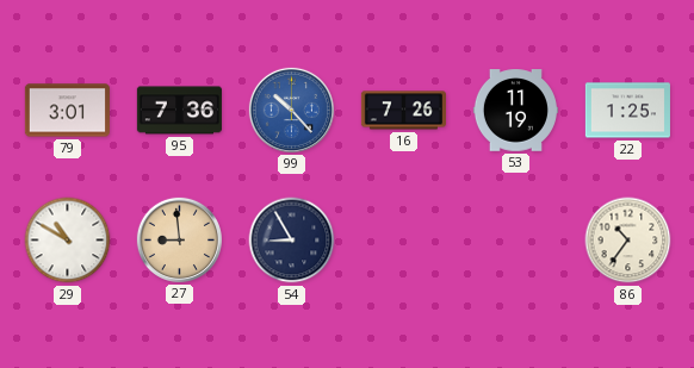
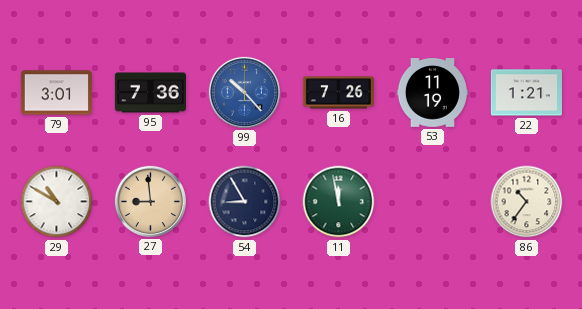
22: 1:25 -> 1:21
11: none -> 11:58
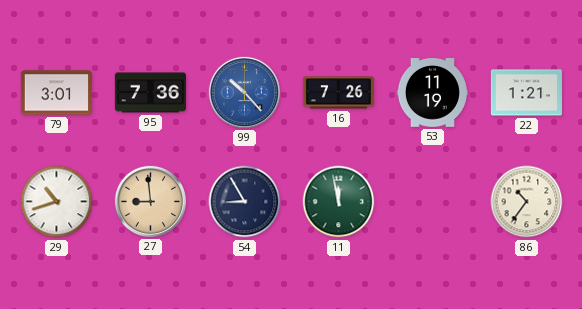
29: 10:50 -> 10:42
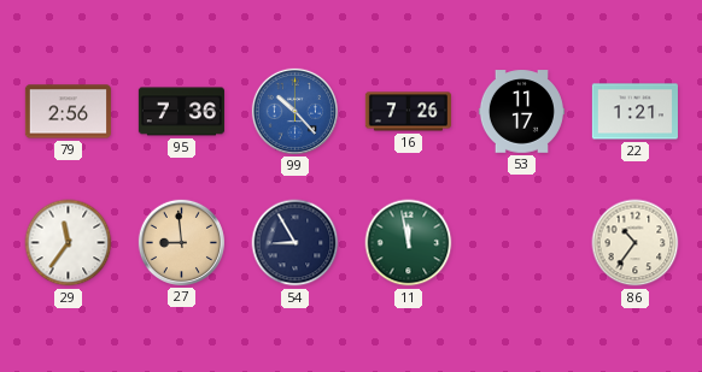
79: 3:01 -> 2:56
53: 11:19 -> 11:17
29: 10:42 -> 11:36
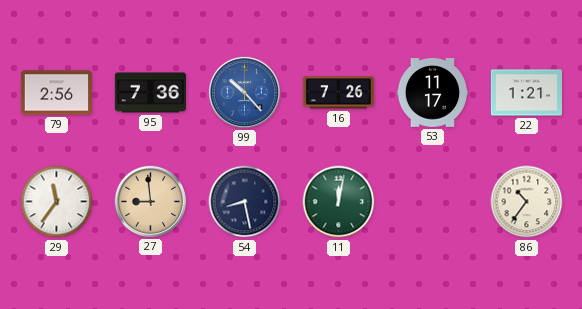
54: 8:55 -> 8:28
11: 11:58 -> 12:02
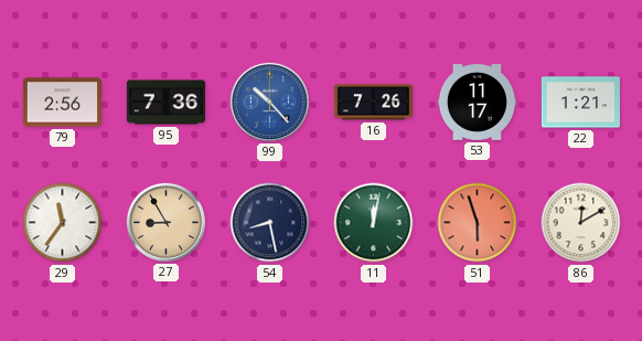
27: 8:59 -> 8:55
51: none -> 5:57
86: 10:36 -> 12:10
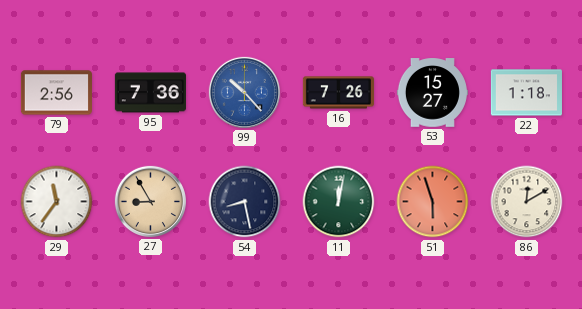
53: 11:17 -> 15:27
22: 1:21 -> 1:18
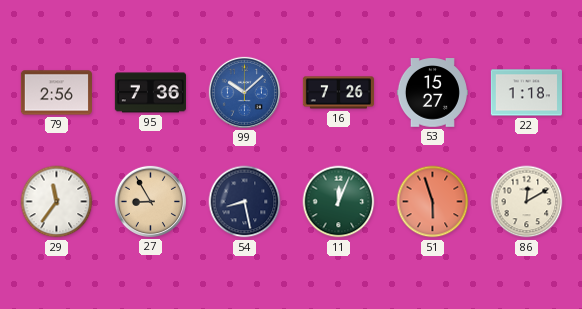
99: 10:23 -> 10:08
11: 12:02 -> 12:04
